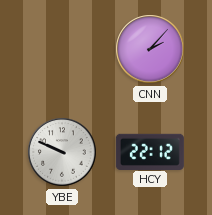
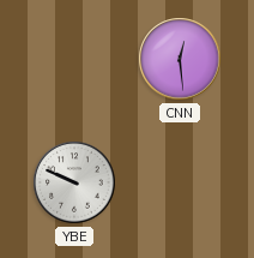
CNN: 2:07 -> 12:29
HCY: 22:12 -> none
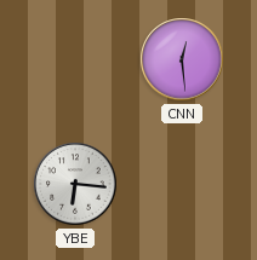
YBE: 9:49 -> 6:16
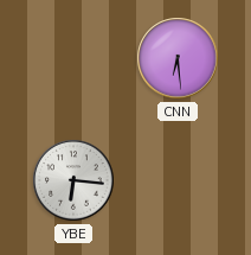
CNN: 12:29 -> 6:29
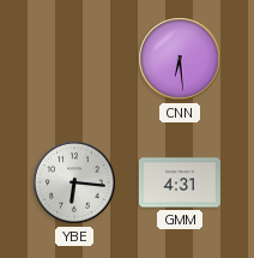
GMM: none -> 4:31
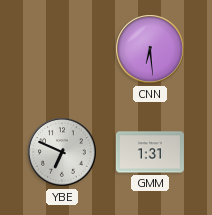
YBE: 6:16 -> 6:49
GMM: 4:31 -> 1:31
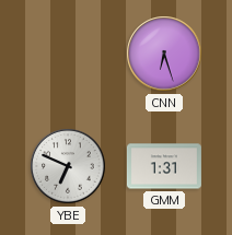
CNN: 6:29 -> 6:27
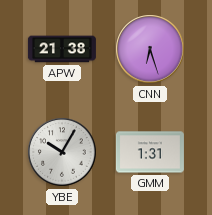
APW: none -> 21:38
YBE: 6:49 -> 10:05
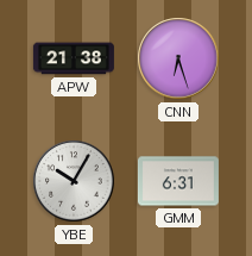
GMM: 1:31 -> 6:31
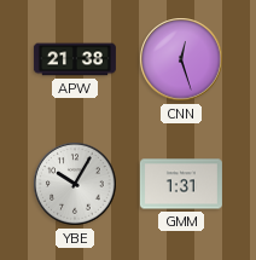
CNN: 6:27 -> 12:27
GMM: 6:31 -> 1:31
